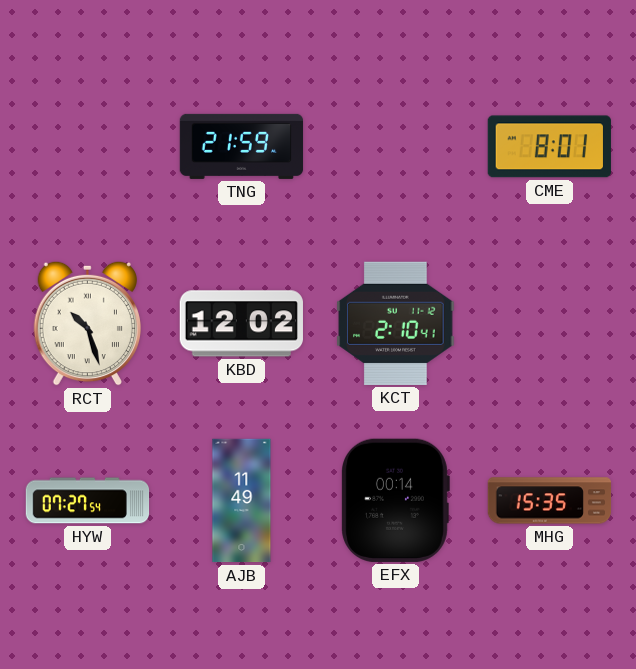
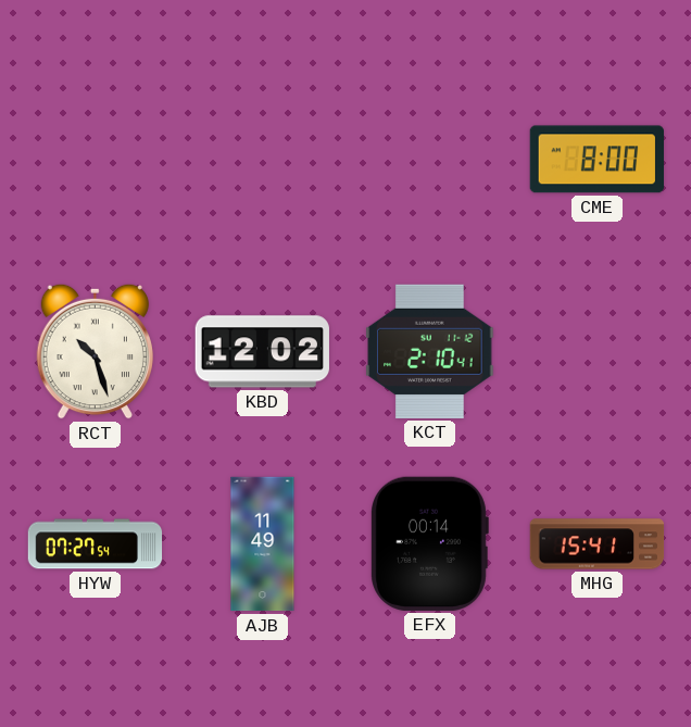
TNG: 21:59 -> none
CME: 8:01 -> 8:00
MHG: 15:35 -> 15:41
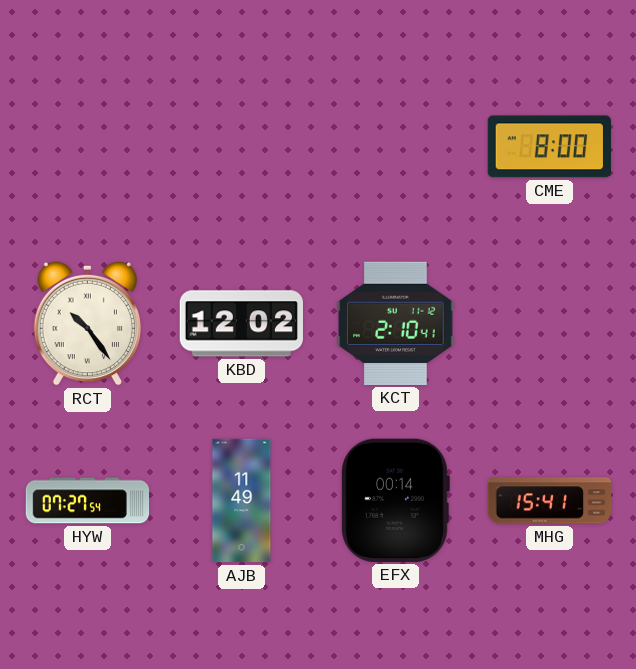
RCT: 10:27 -> 10:24
